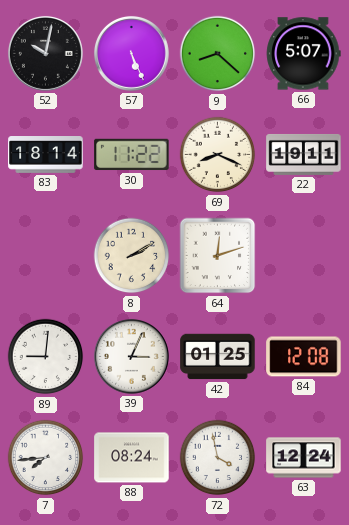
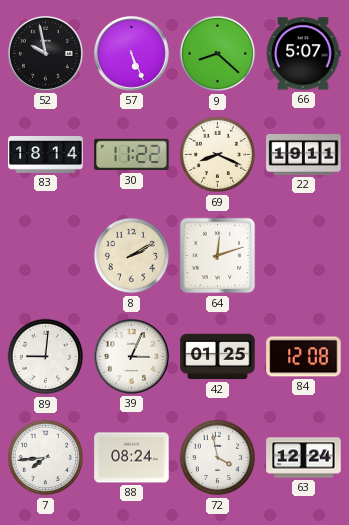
52: 10:02 -> 9:58
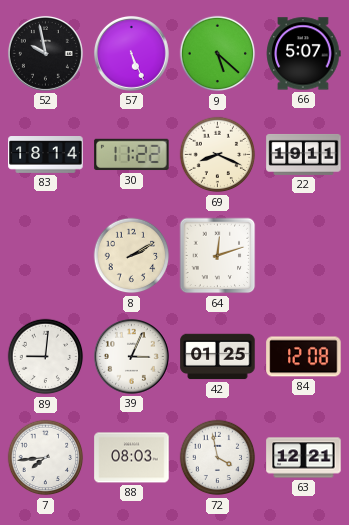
9: 8:22 -> 5:22
88: 08:24 -> 08:03
63: 12:24 -> 12:21
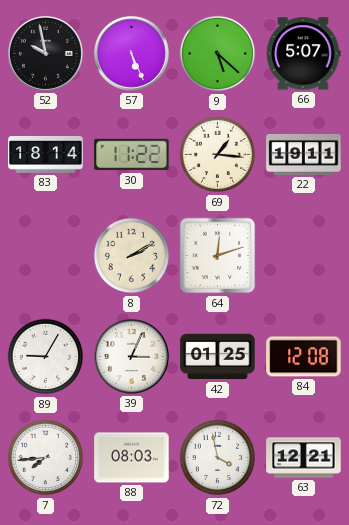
69: 8:19 -> 1:16
89: 9:01 -> 9:05
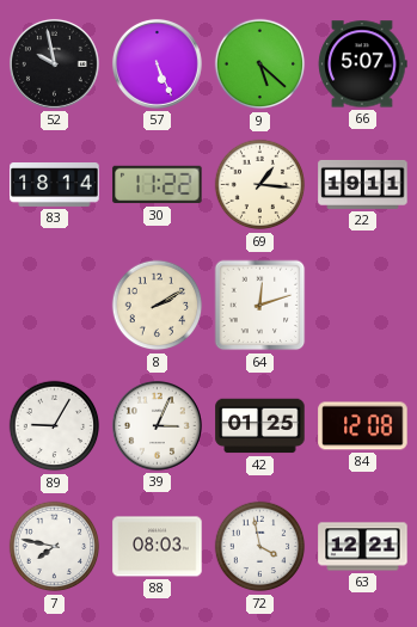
7: 7:44 -> 7:47
